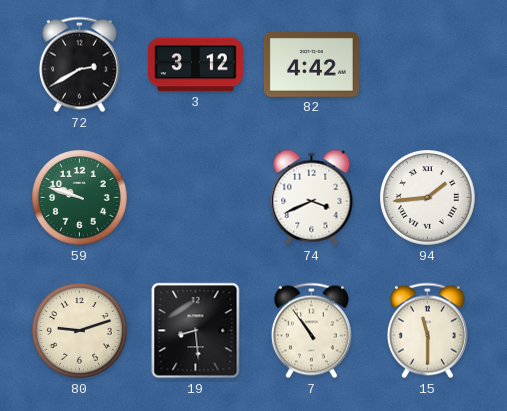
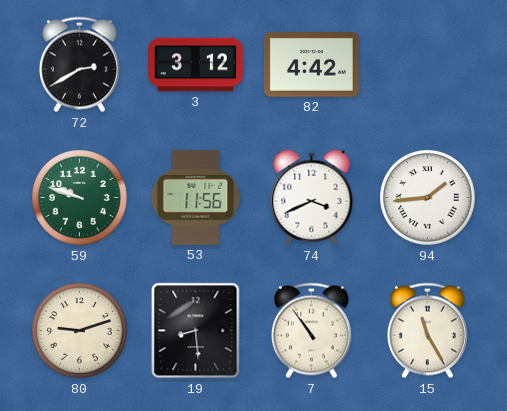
53: none -> 11:56
15: 11:30 -> 11:25
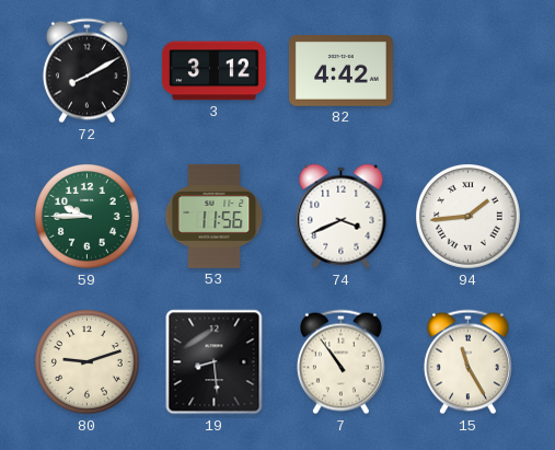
72: 2:40 -> 8:10
59: 9:48 -> 9:45
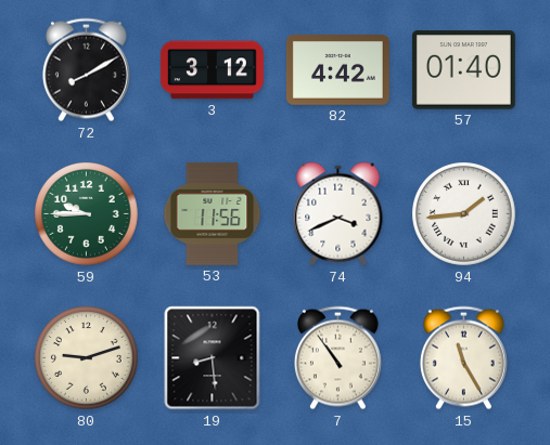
57: none -> 01:40
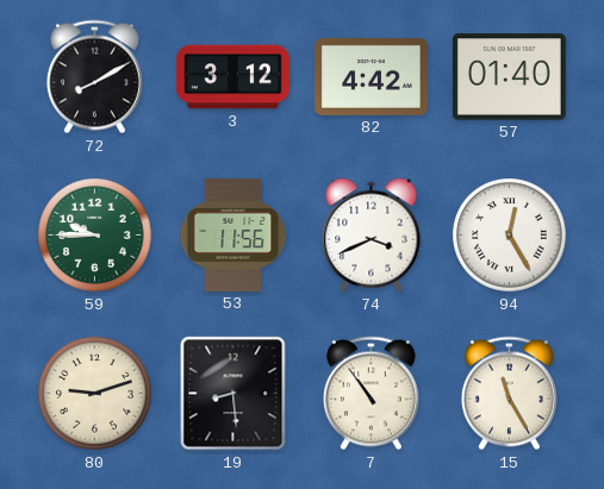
94: 1:44 -> 12:25
